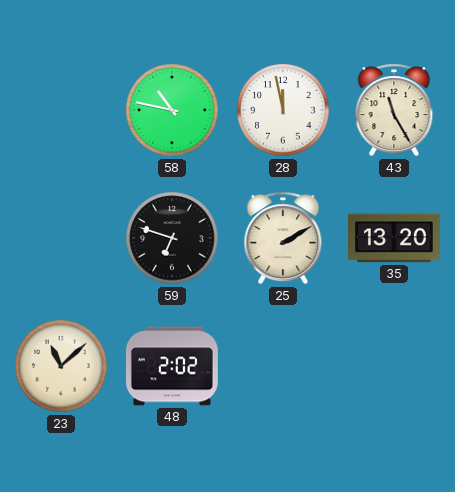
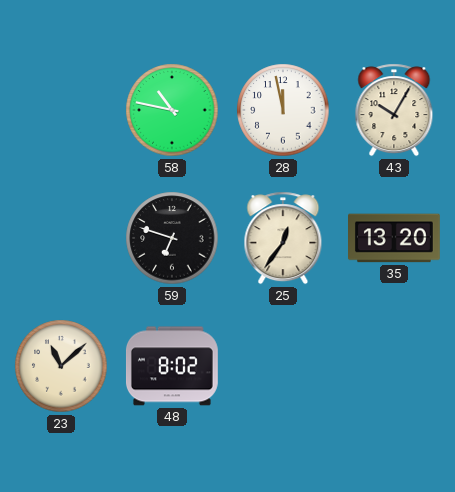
43: 11:25 -> 10:05
25: 2:10 -> 12:36
48: 2:02 -> 8:02
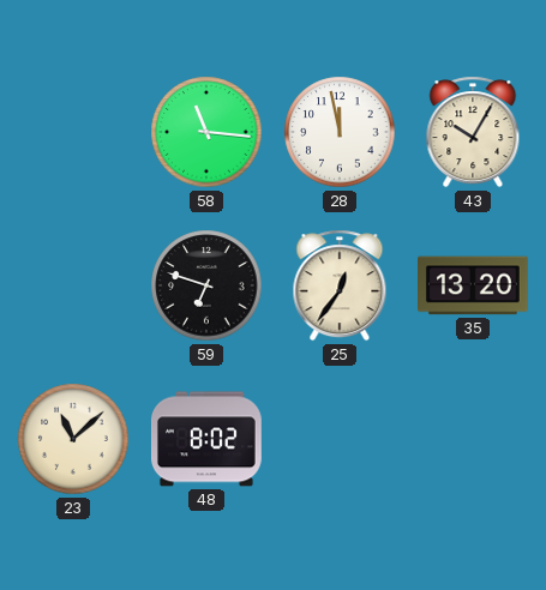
58: 10:47 -> 11:16
